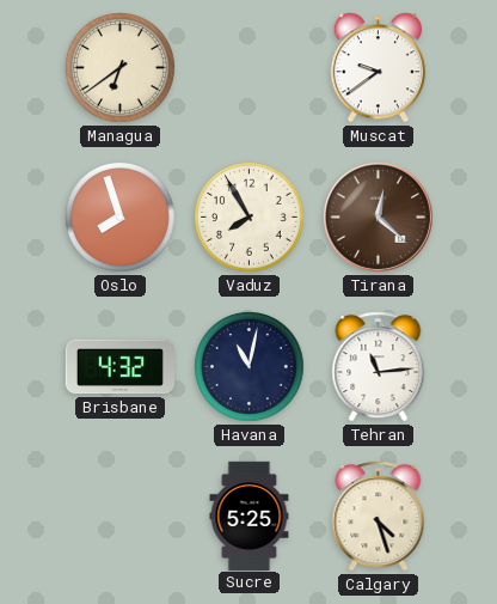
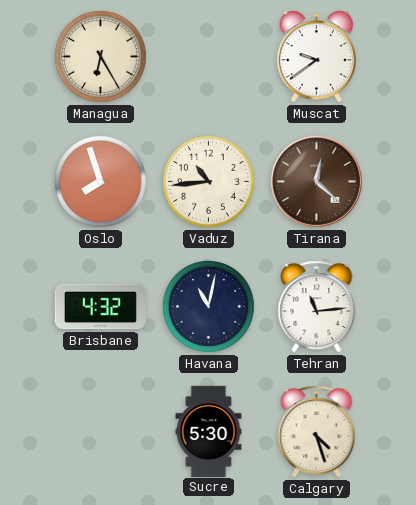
Managua: 6:39 -> 6:25
Vaduz: 7:55 -> 10:44
Sucre: 5:25 -> 5:30
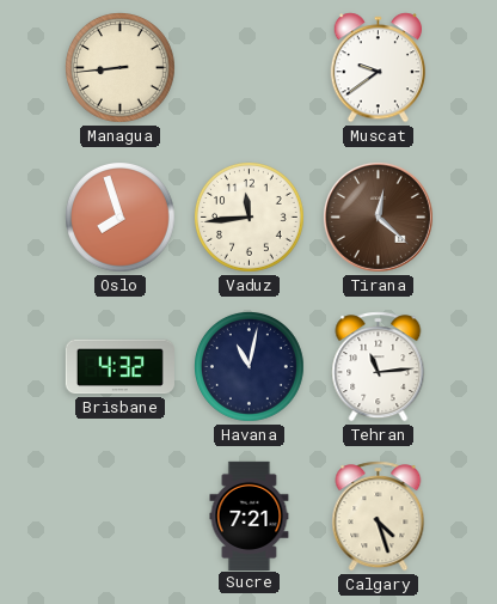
Managua: 6:25 -> 8:44
Vaduz: 10:44 -> 11:44
Sucre: 5:30 -> 7:21
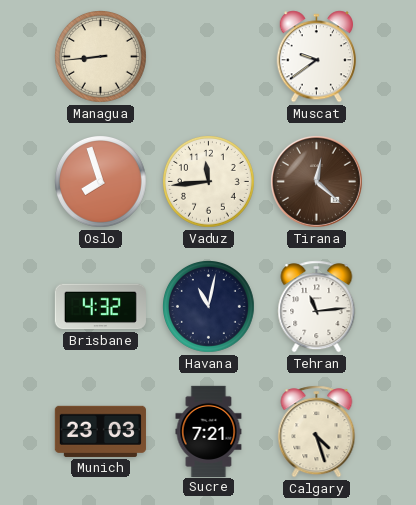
Munich: none -> 23:03
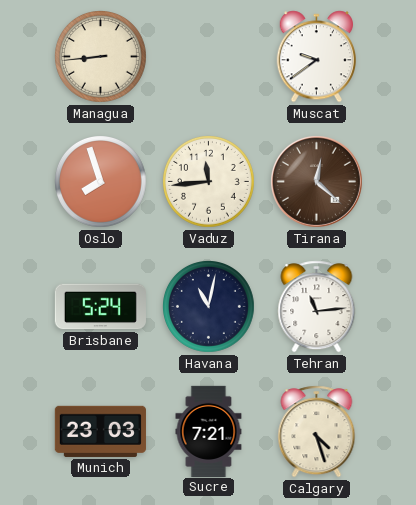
Brisbane: 4:32 -> 5:24
